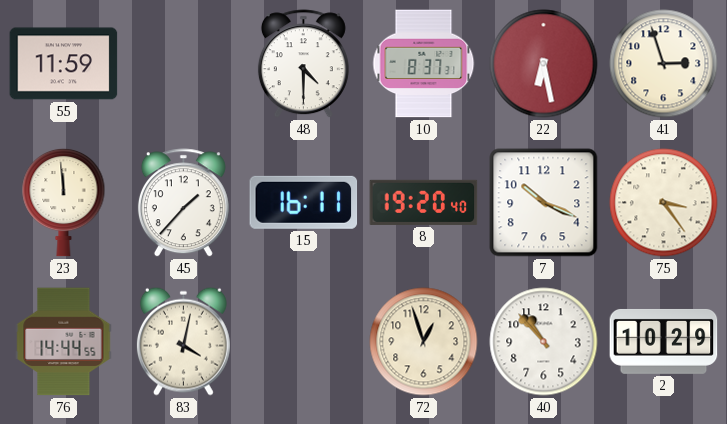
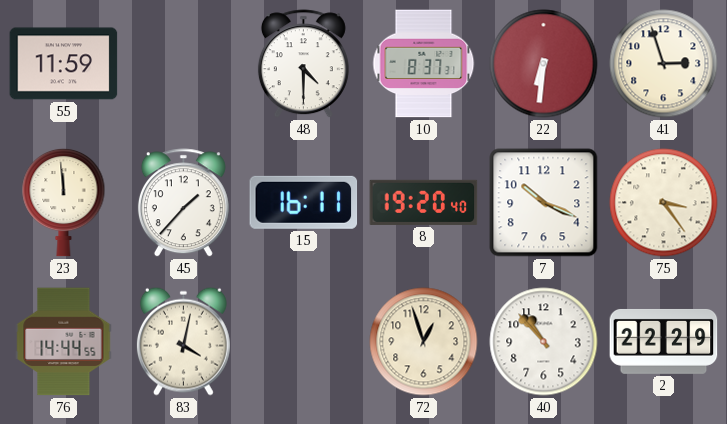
22: 6:28 -> 6:31
2: 10:29 -> 22:29
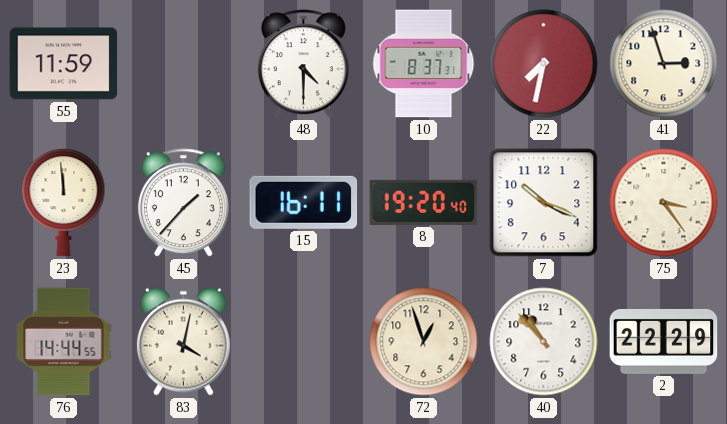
22: 6:31 -> 7:32
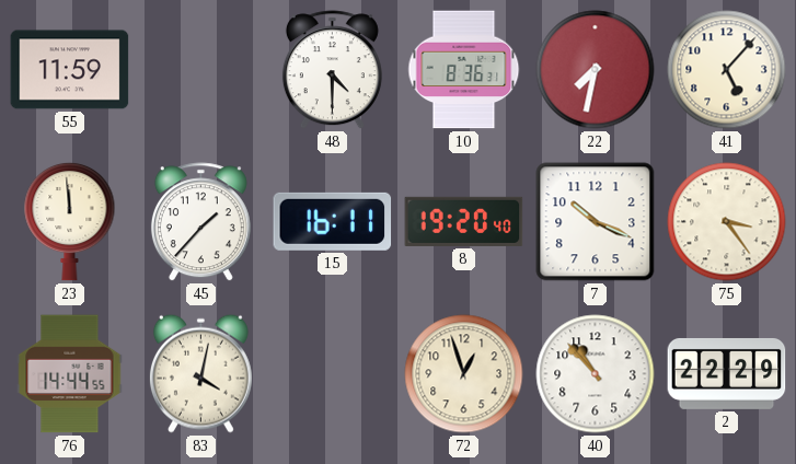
10: 8:37 -> 8:36
41: 2:57 -> 5:07
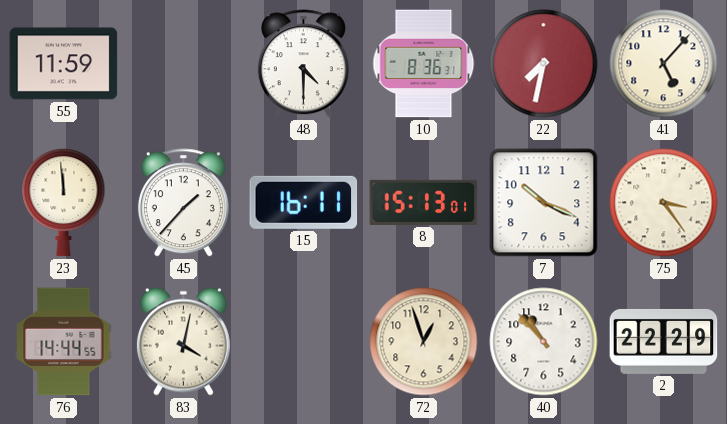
8: 19:20 -> 15:13
